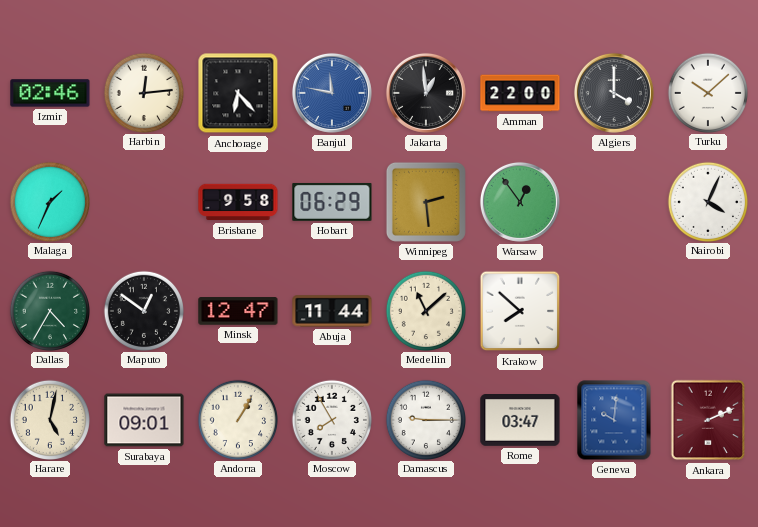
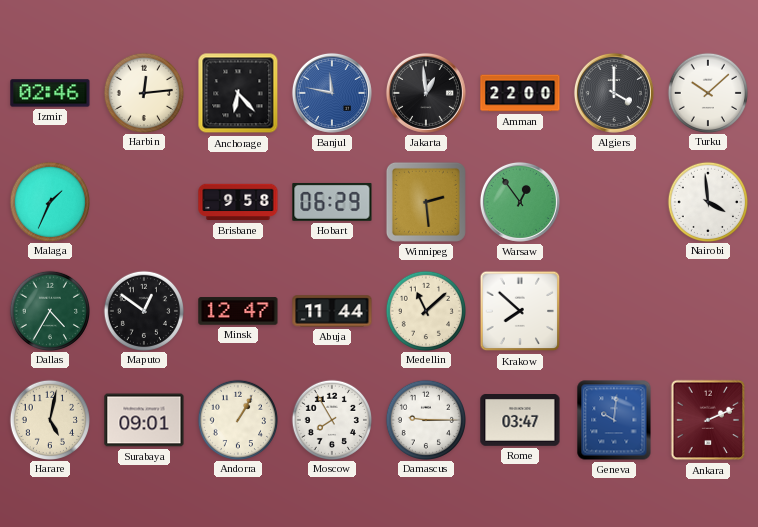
Nairobi: 4:04 -> 3:59
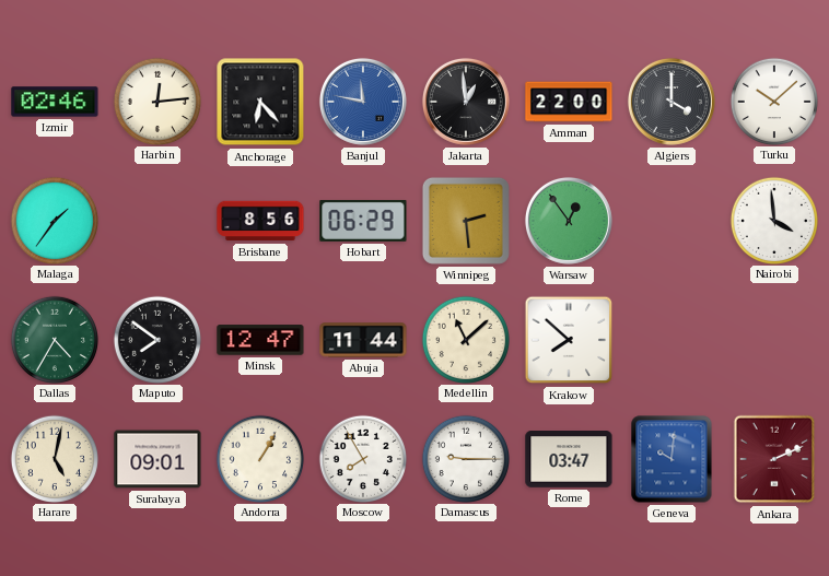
Malaga: 1:34 -> 1:36
Brisbane: 9:58 -> 8:56
Maputo: 12:51 -> 7:51
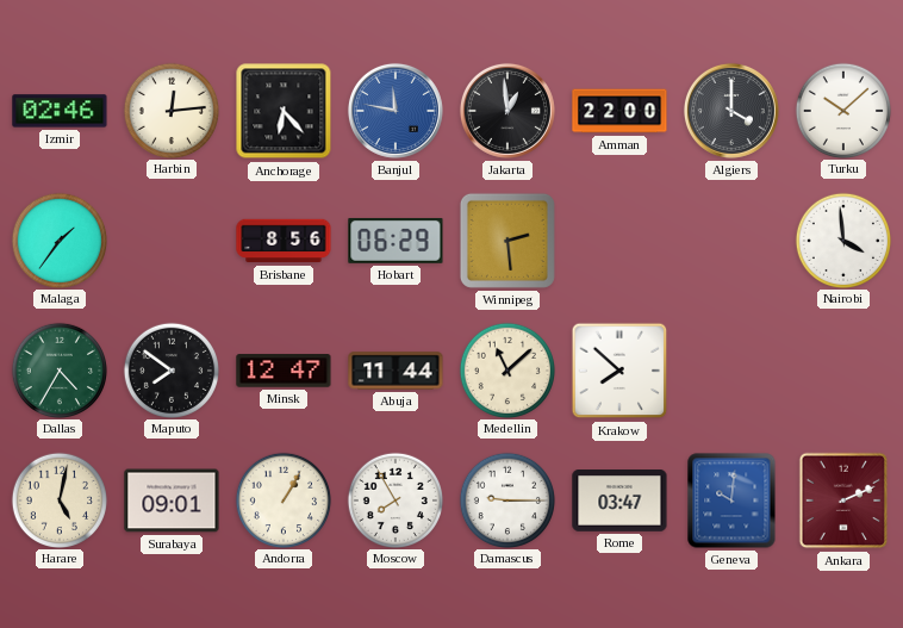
Warsaw: 12:54 -> none
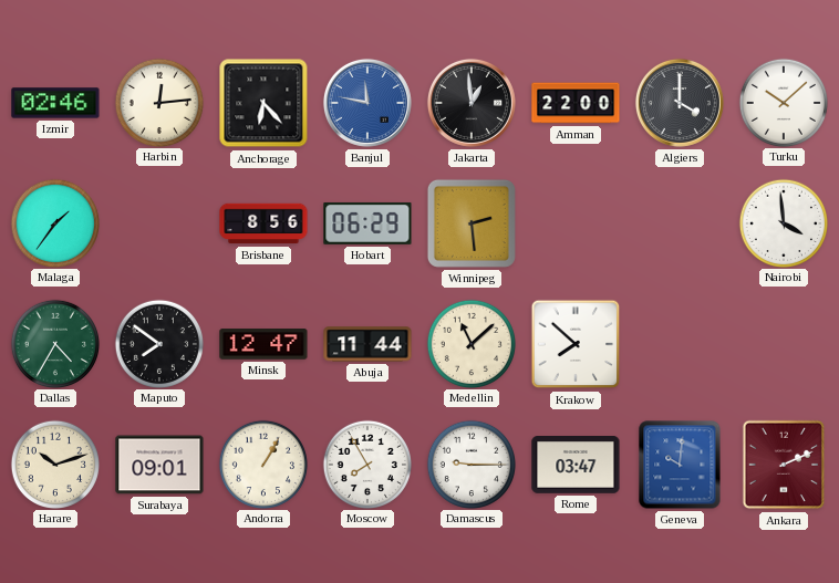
Harare: 5:02 -> 10:12
